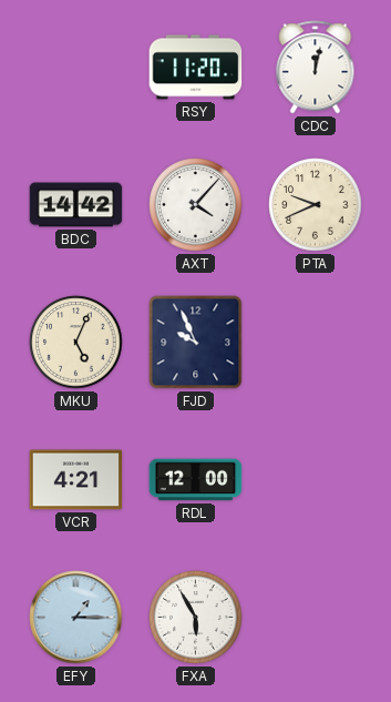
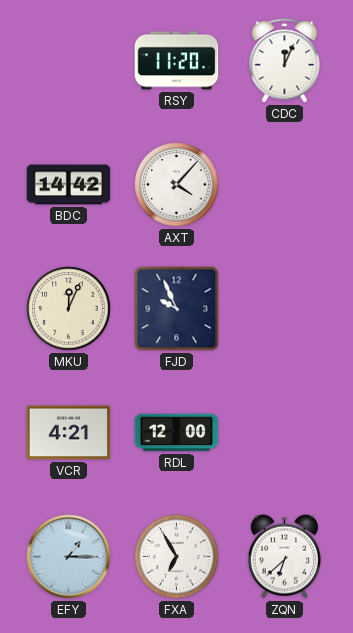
CDC: 12:02 -> 12:04
PTA: 9:41 -> none
MKU: 5:04 -> 12:04
FXA: 5:55 -> 6:55
ZQN: none -> 6:38
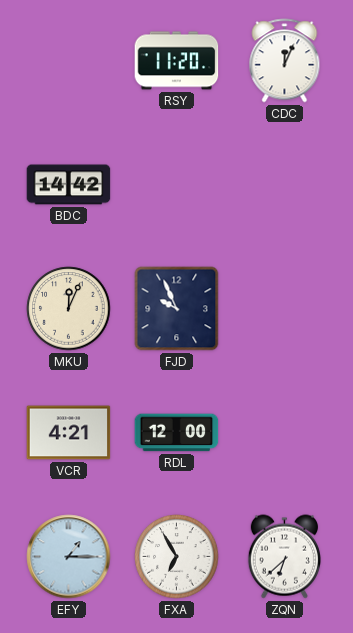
AXT: 4:07 -> none
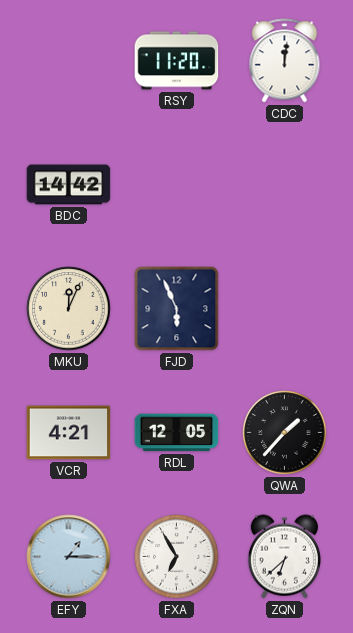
CDC: 12:04 -> 12:01
FJD: 9:56 -> 5:56
RDL: 12:00 -> 12:05
QWA: none -> 1:37
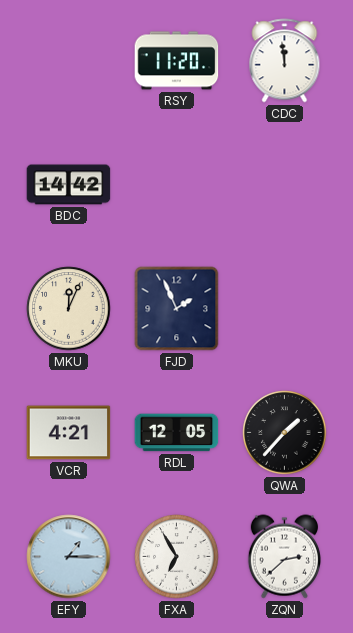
CDC: 12:01 -> 11:59
FJD: 5:56 -> 1:56
ZQN: 6:38 -> 2:38
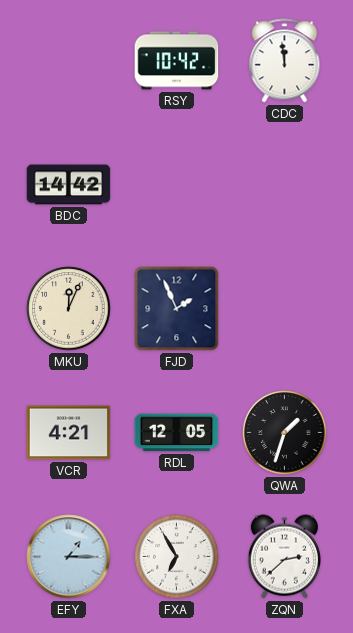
RSY: 11:20 -> 10:42
QWA: 1:37 -> 1:33
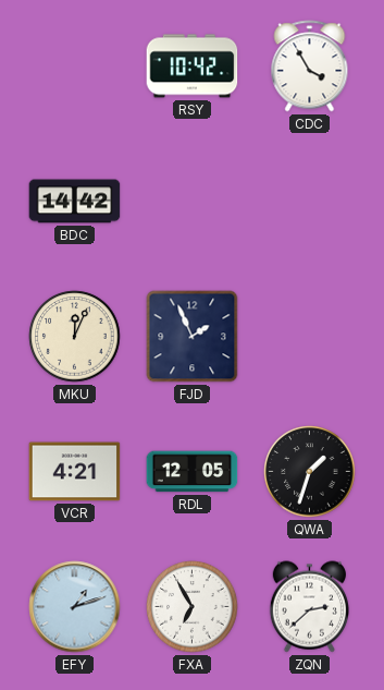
CDC: 11:59 -> 3:55
EFY: 1:15 -> 1:12
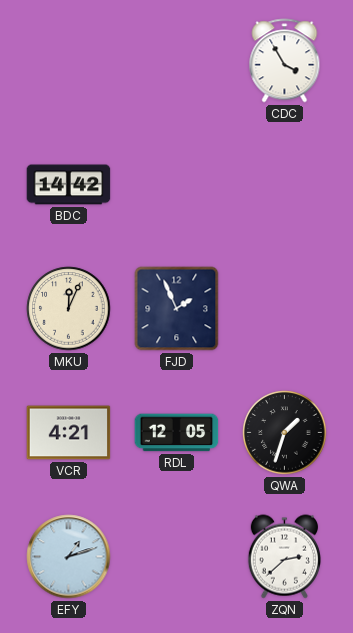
RSY: 10:42 -> none
FXA: 6:55 -> none
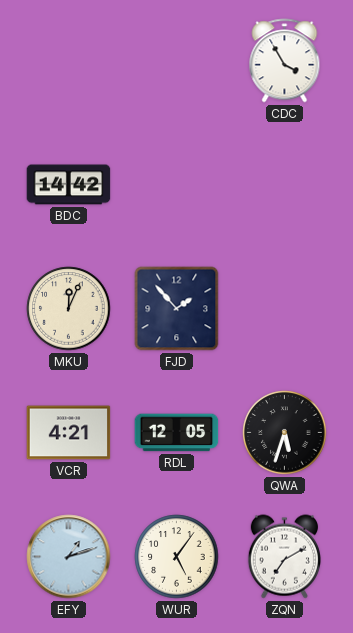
FJD: 1:56 -> 1:53
QWA: 1:33 -> 5:33
WUR: none -> 5:06
ZQN: 2:38 -> 7:10
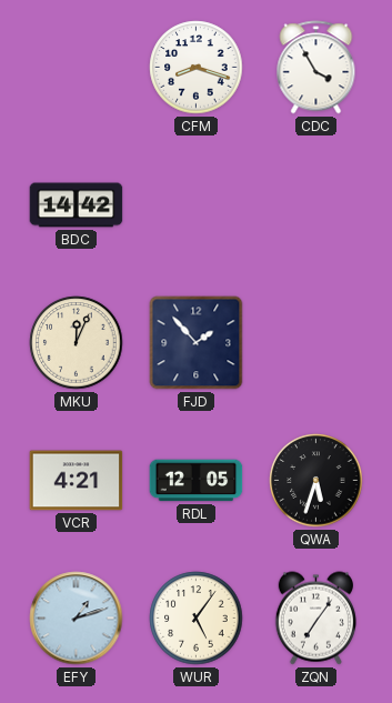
CFM: none -> 8:18
ZQN: 7:10 -> 7:06
